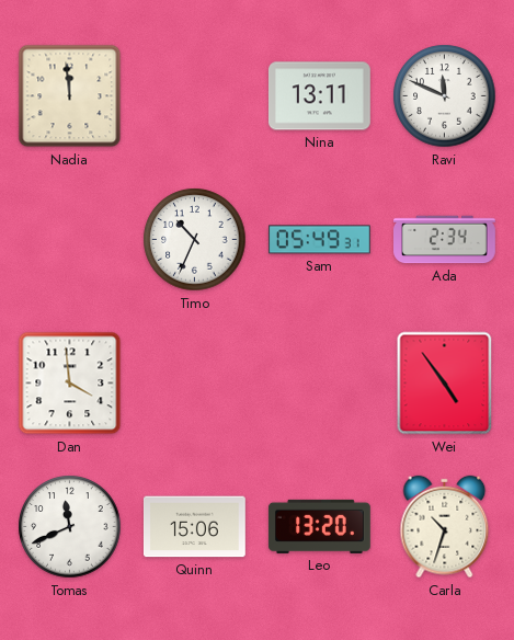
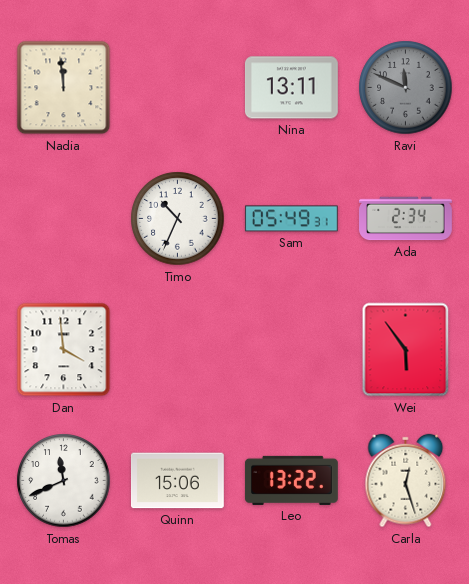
Ravi dial: white -> grey
Wei: 4:54 -> 5:54
Leo: 13:20 -> 13:22
Carla: 10:33 -> 12:27
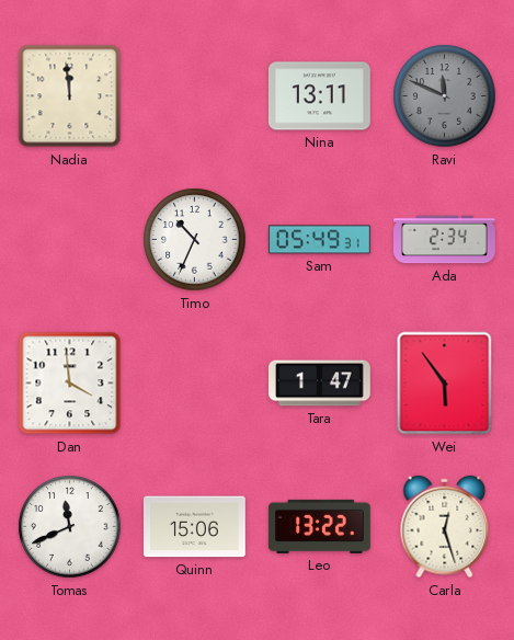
Tara: none -> 1:47
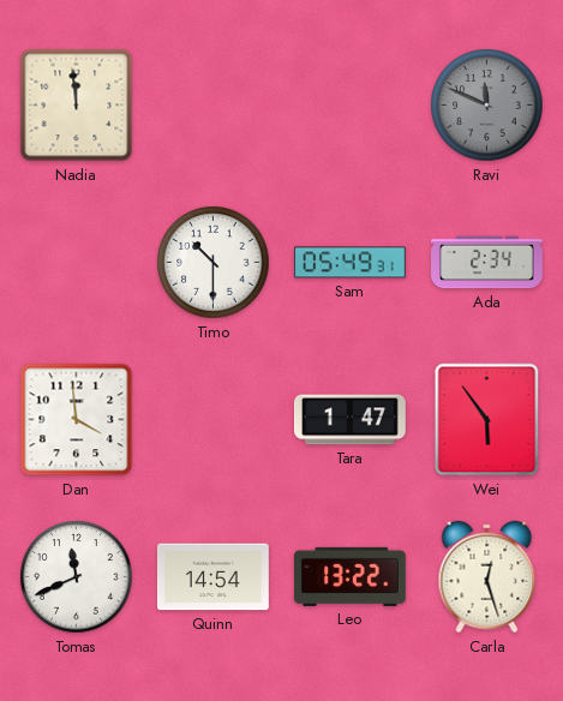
Nina: 13:11 -> none
Timo: 10:34 -> 10:30
Quinn: 15:06 -> 14:54
